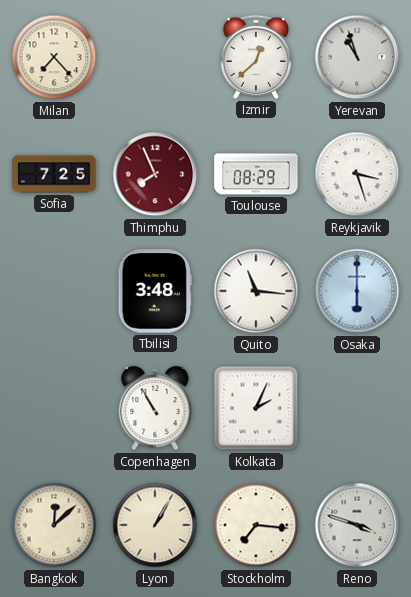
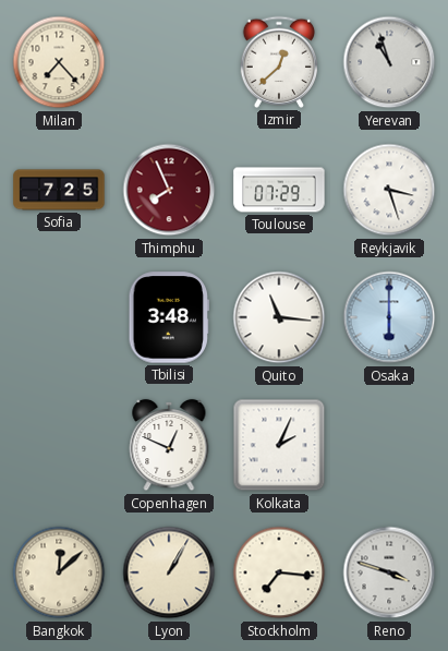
Toulouse: 08:29 -> 07:29
Copenhagen: 10:55 -> 12:49
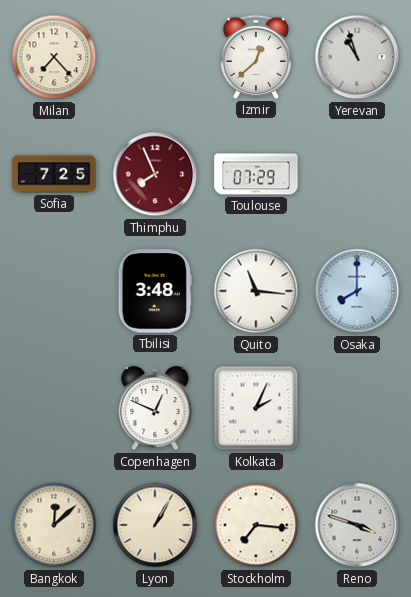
Reykjavik: 3:27 -> none
Osaka: 6:00 -> 8:00
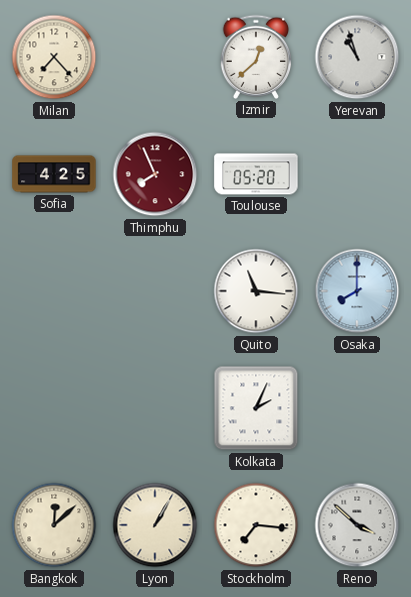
Sofia: 7:25 -> 4:25
Toulouse: 07:29 -> 05:20
Tbilisi: 3:48 -> none
Copenhagen: 12:49 -> none
Reno: 3:48 -> 3:52
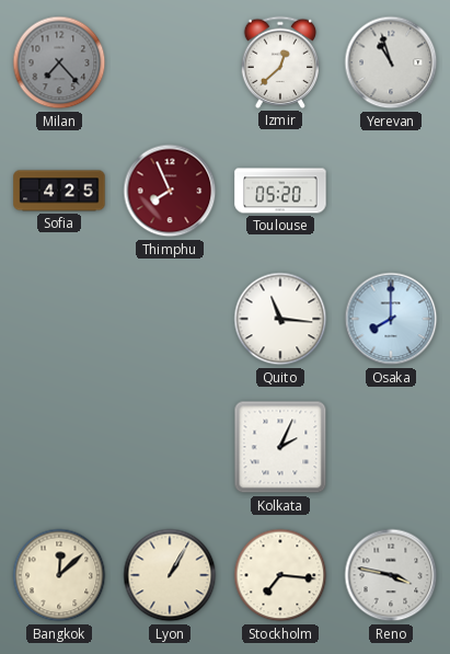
Milan dial: cream -> grey
Reno: 3:52 -> 3:47
